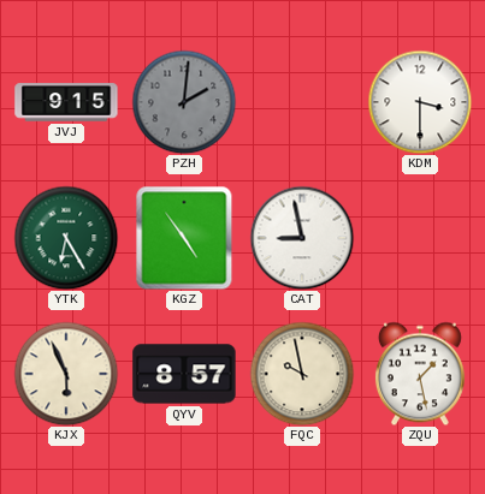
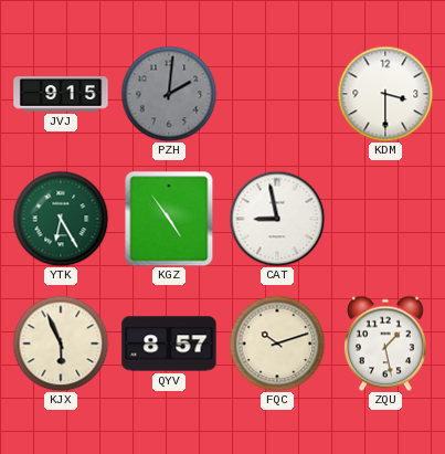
FQC: 9:58 -> 10:12
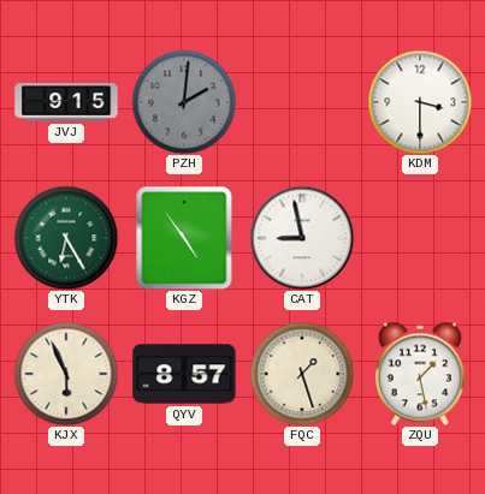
FQC: 10:12 -> 1:27
